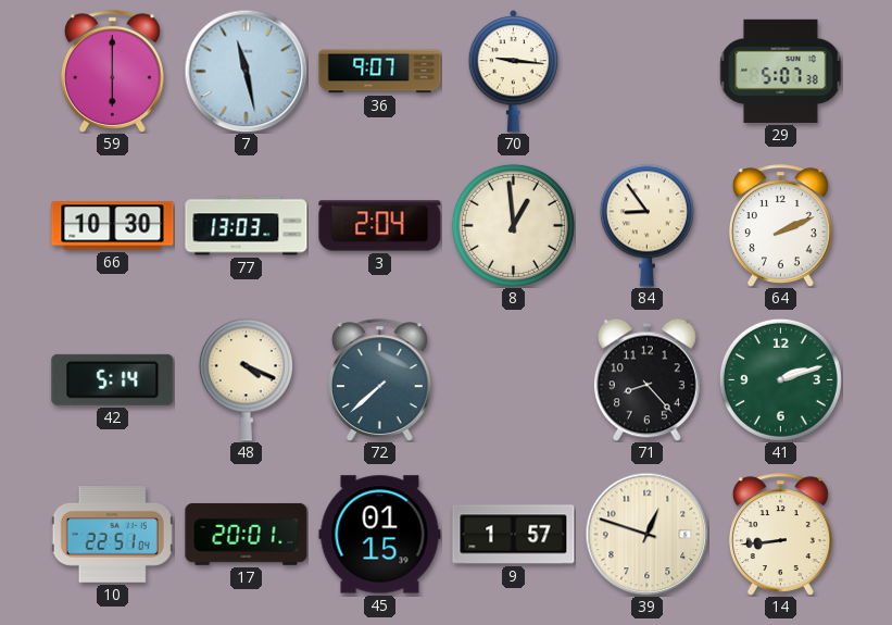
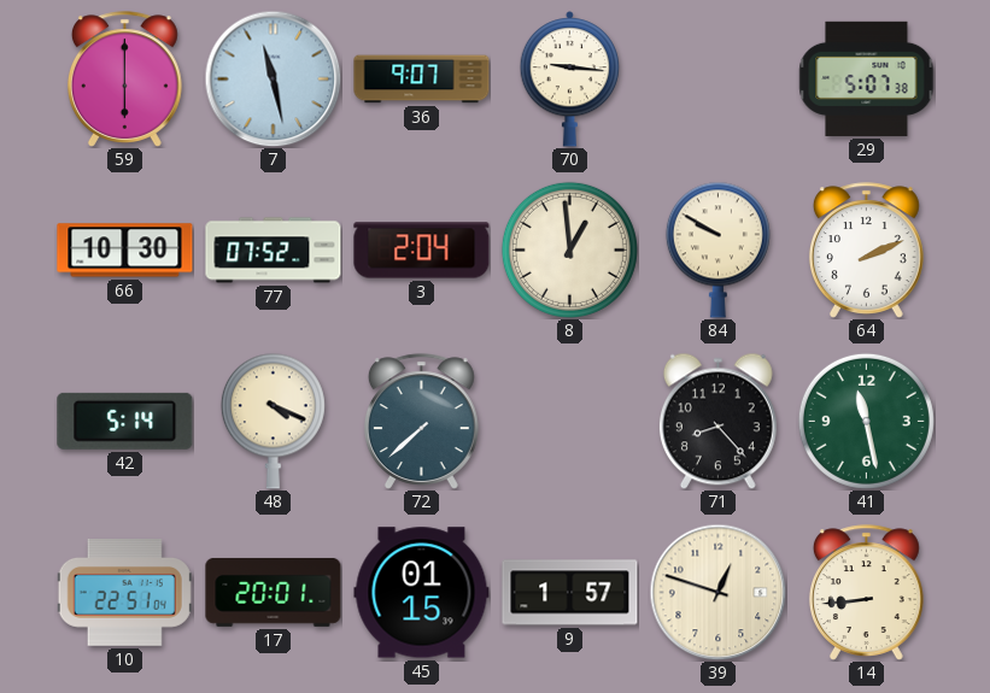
77: 13:03 -> 07:52
84: 8:54 -> 9:50
41: 2:12 -> 11:28
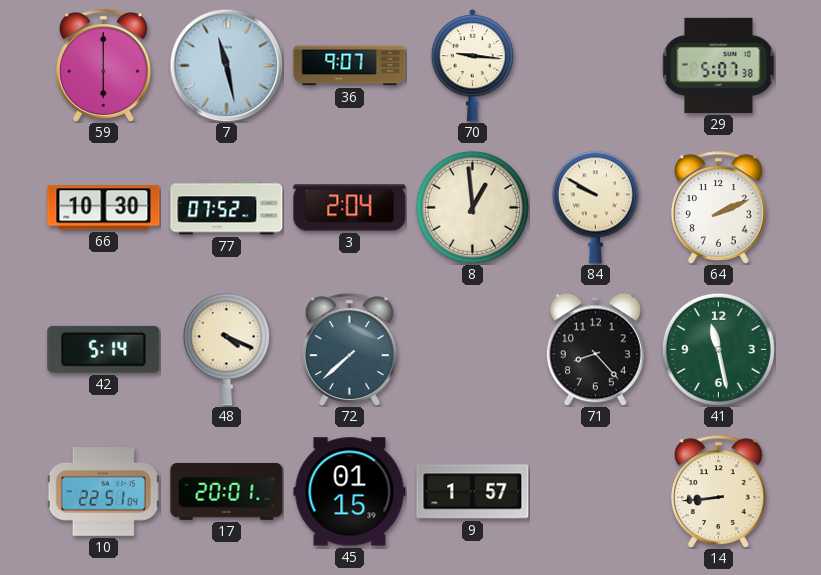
39: 12:48 -> none
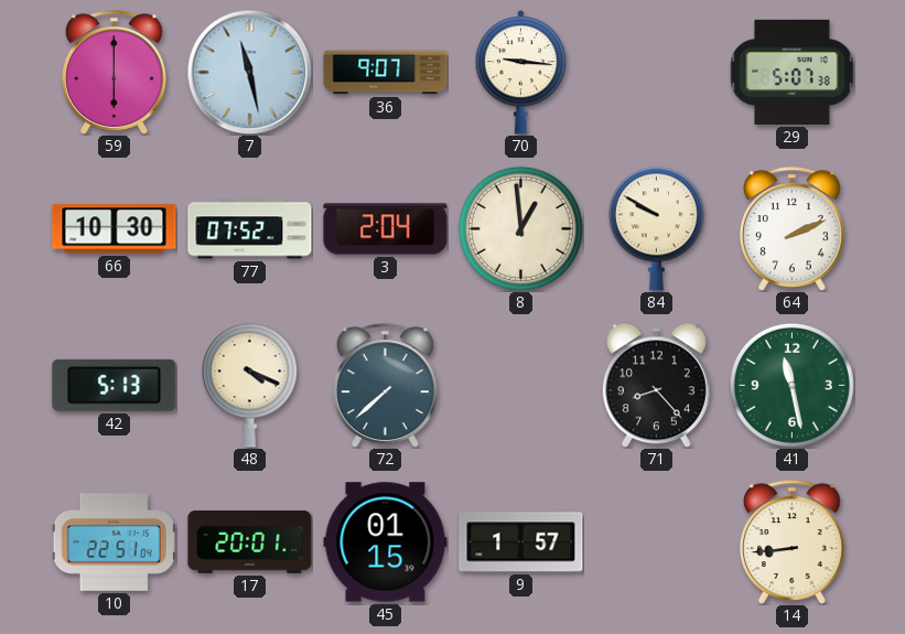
42: 5:14 -> 5:13
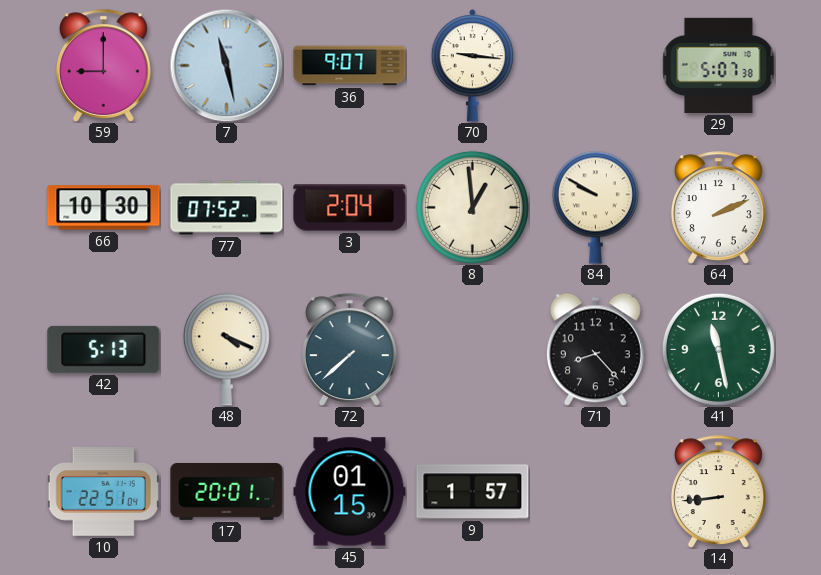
59: 6:00 -> 9:00
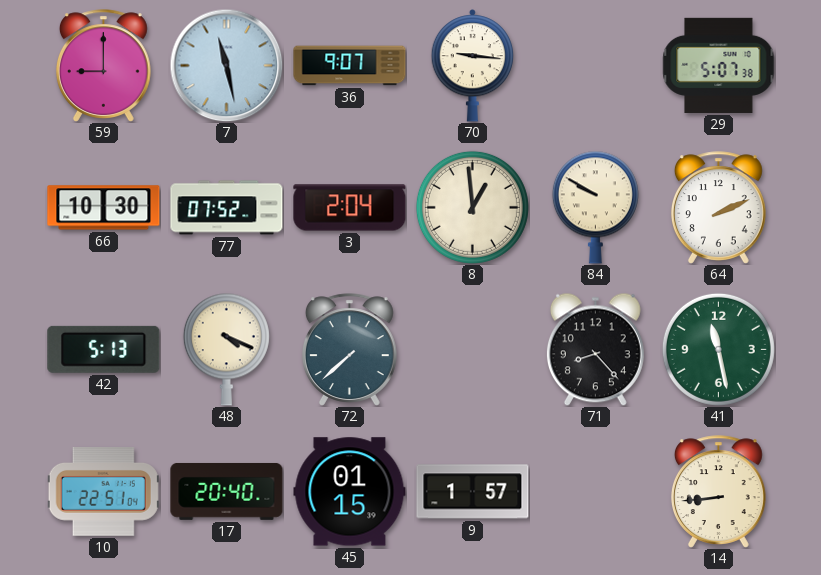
17: 20:01 -> 20:40
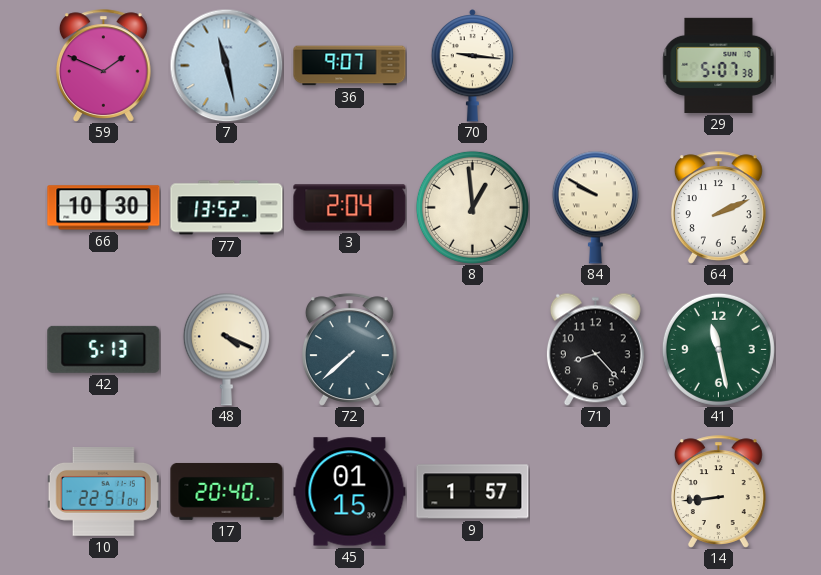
59: 9:00 -> 1:49
77: 07:52 -> 13:52
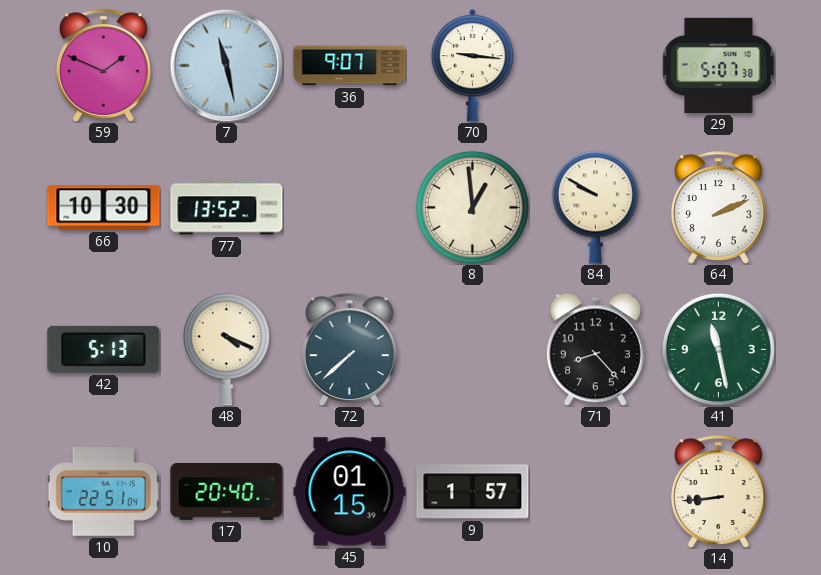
3: 2:04 -> none
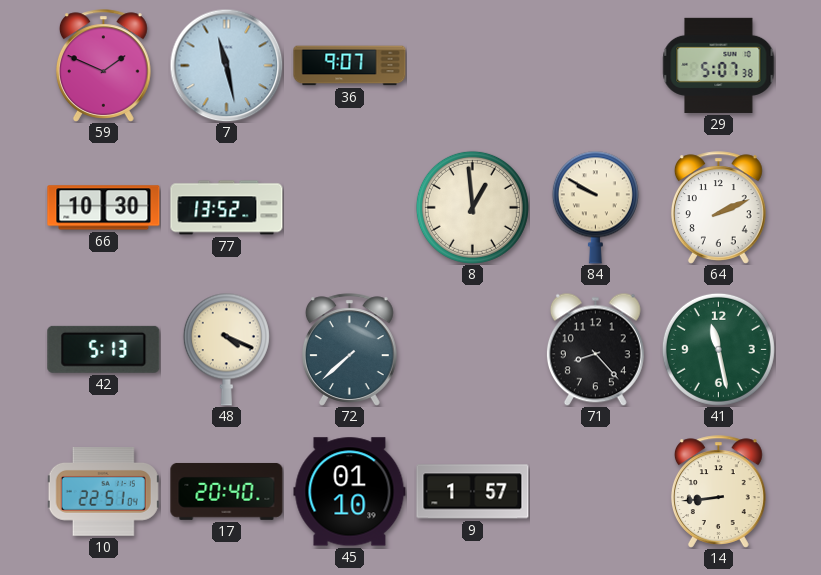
70: 9:16 -> none
45: 01:15 -> 01:10
